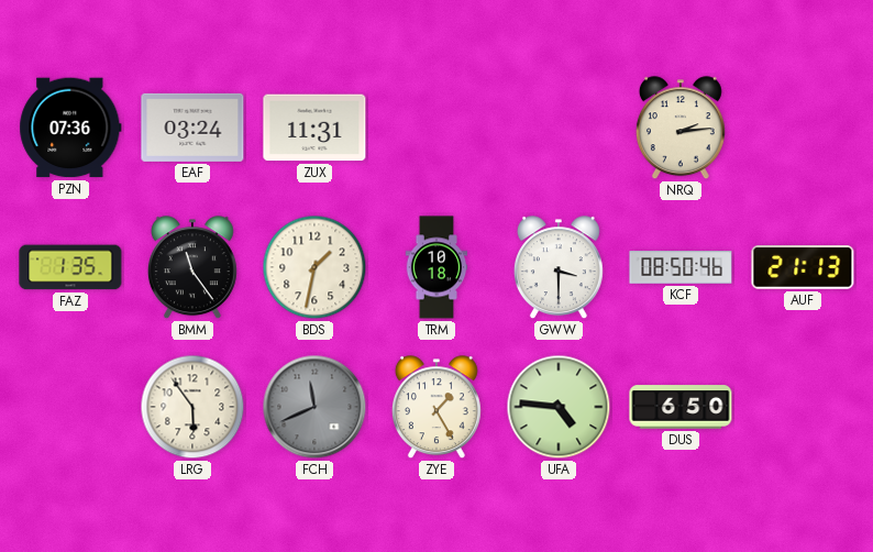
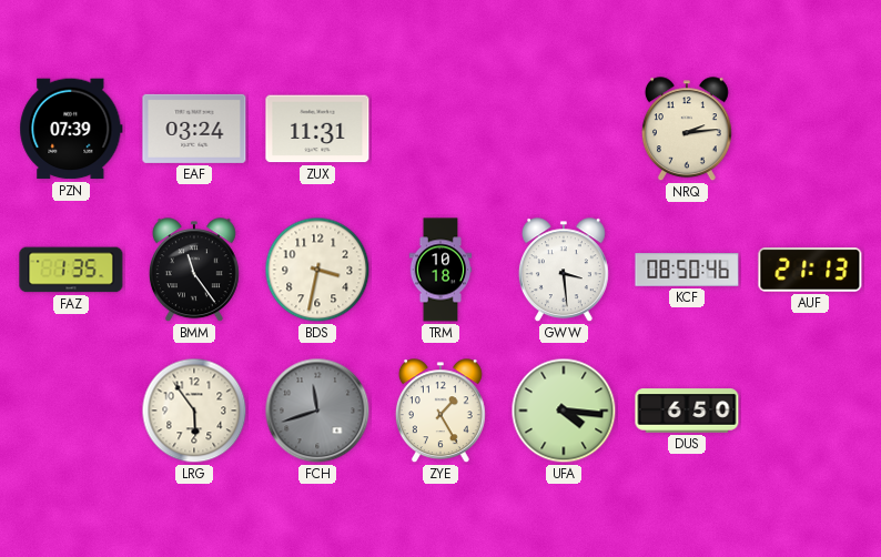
PZN: 07:36 -> 07:39
BDS: 1:32 -> 3:32
GWW: 3:30 -> 3:29
FCH: 11:41 -> 11:42
UFA: 4:46 -> 4:16
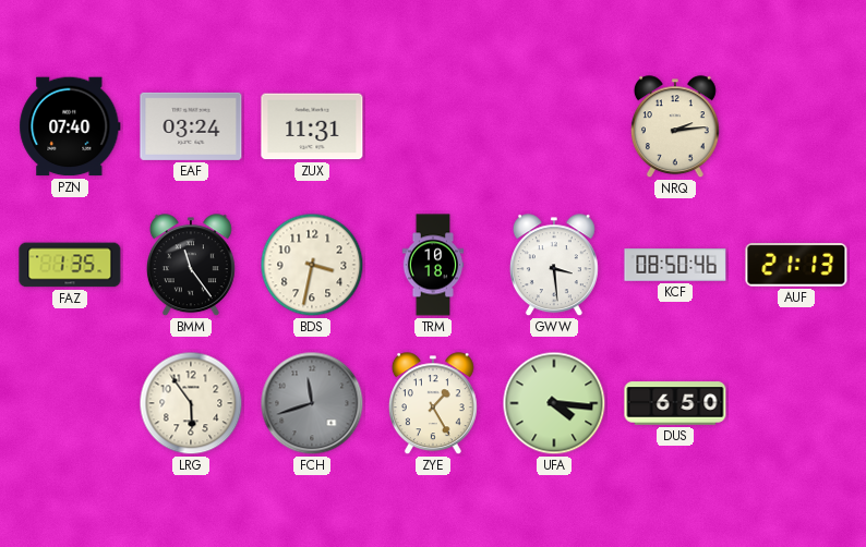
PZN: 07:39 -> 07:40
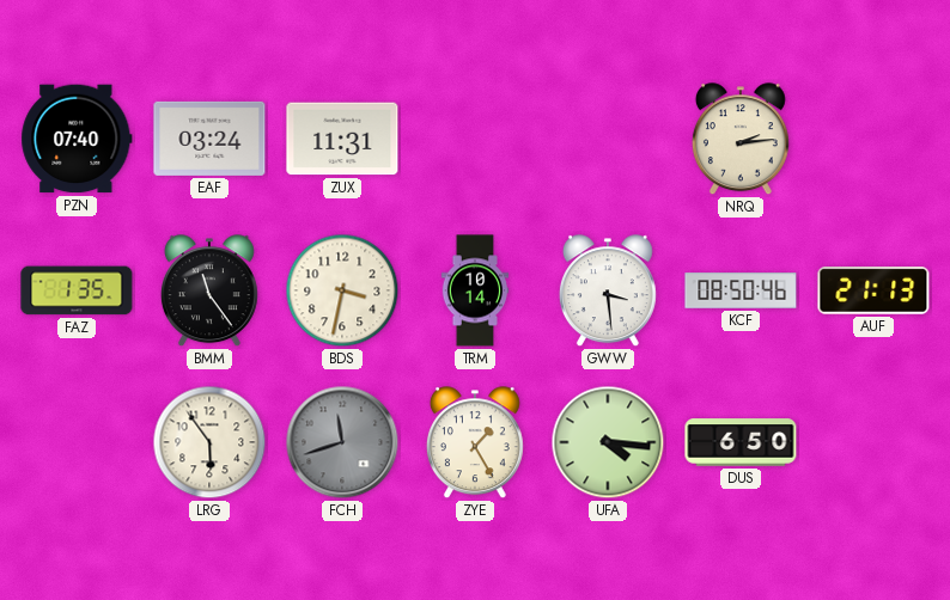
TRM: 10:18 -> 10:14
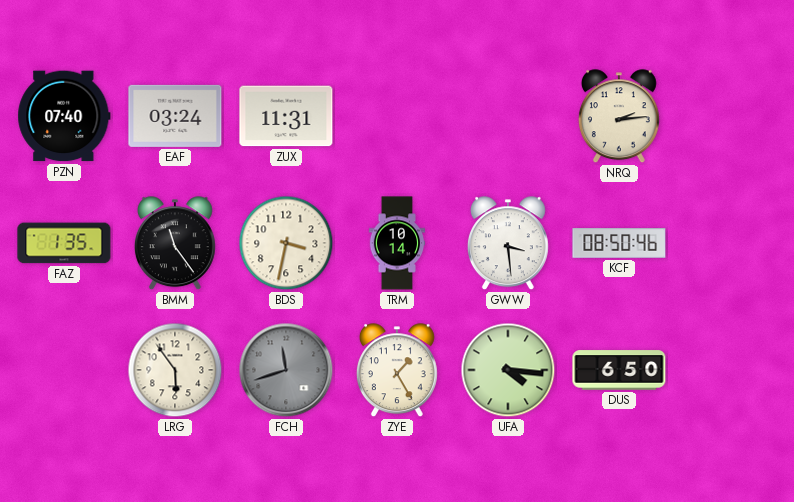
AUF: 21:13 -> none
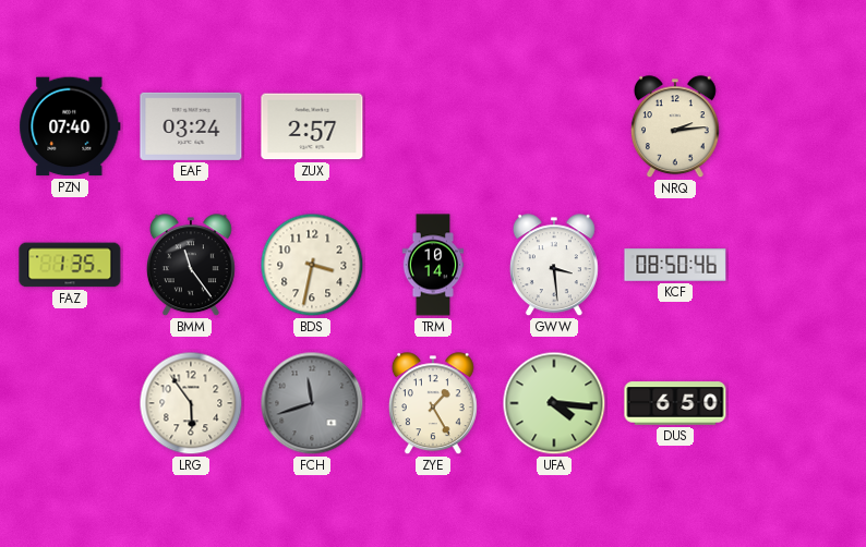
ZUX: 11:31 -> 2:57
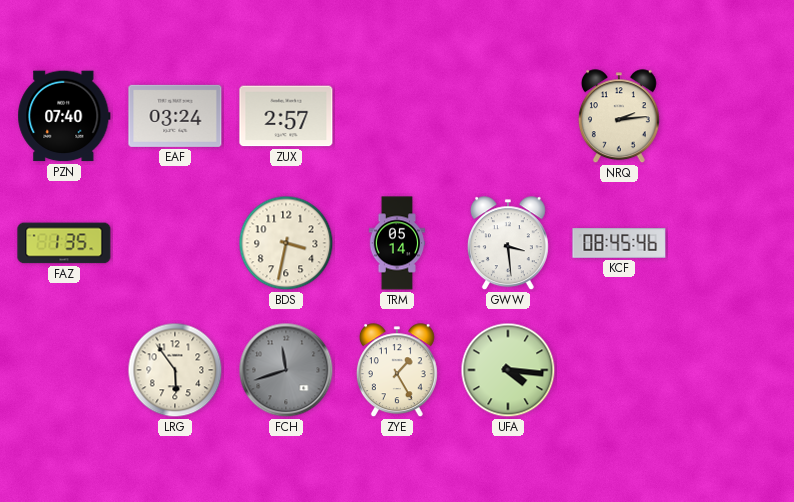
BMM: 11:24 -> none
TRM: 10:14 -> 05:14
KCF: 08:50 -> 08:45
DUS: 6:50 -> none
